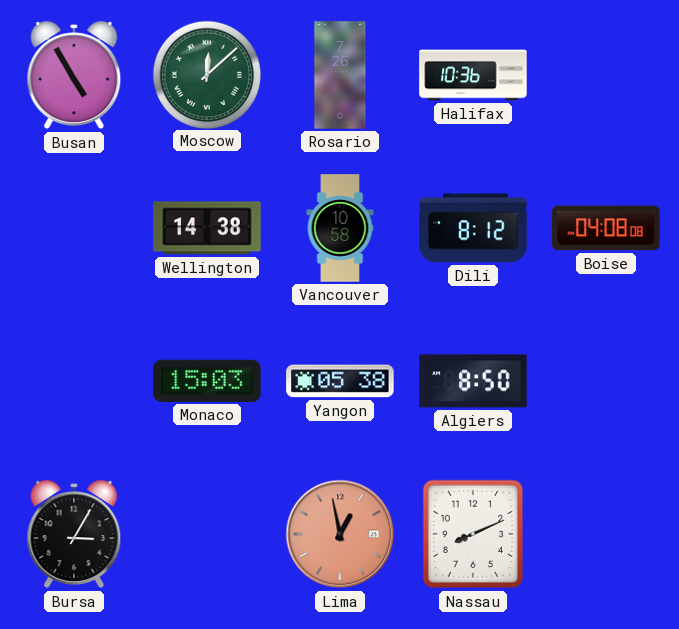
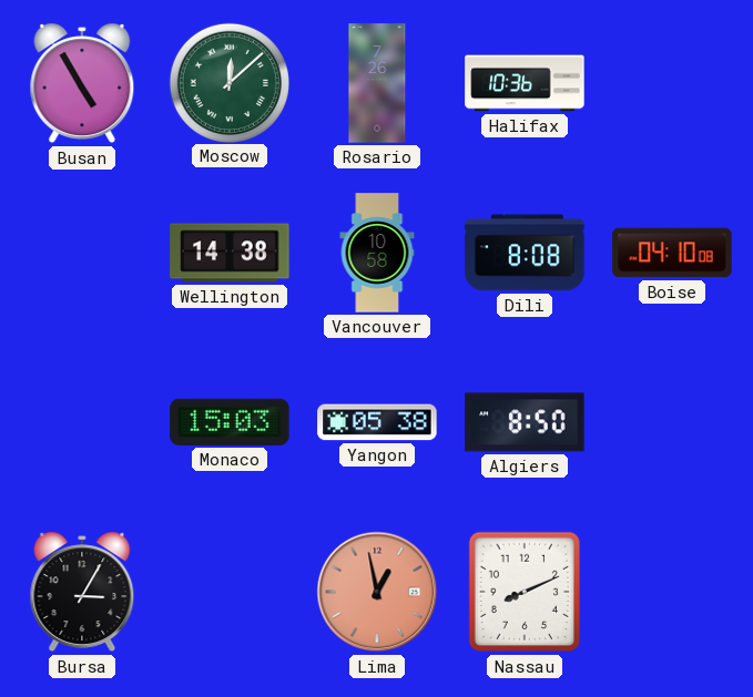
Dili: 8:12 -> 8:08
Boise: 04:08 -> 04:10
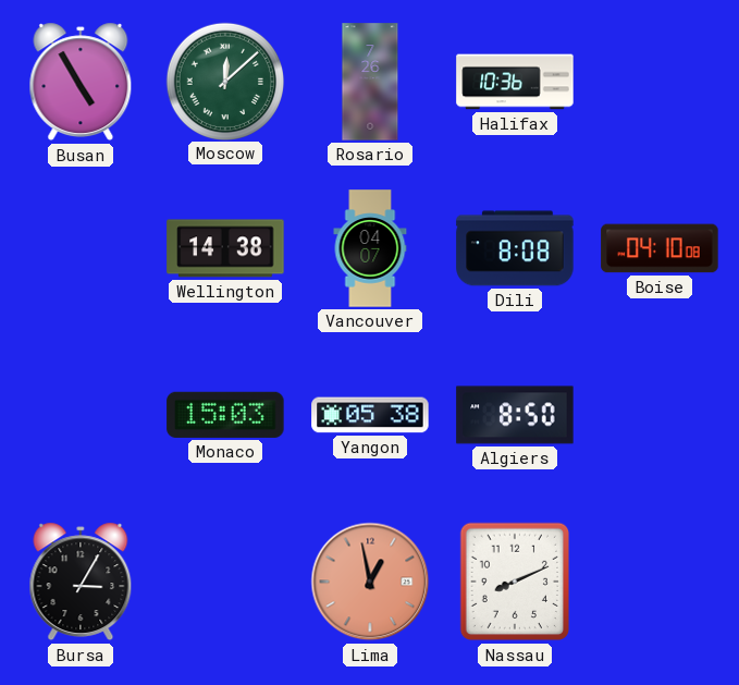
Vancouver: 10:58 -> 04:07
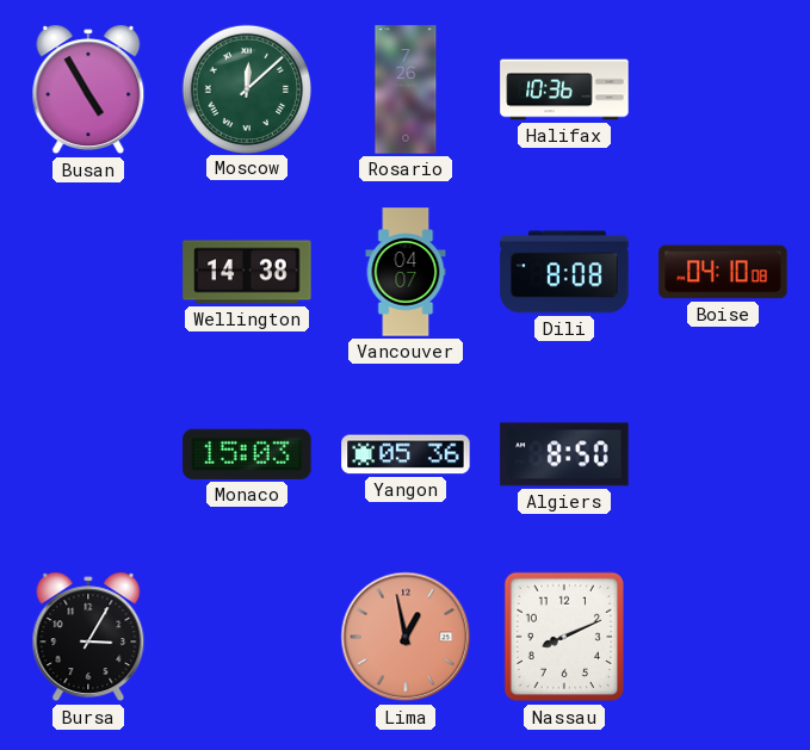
Yangon: 05:38 -> 05:36
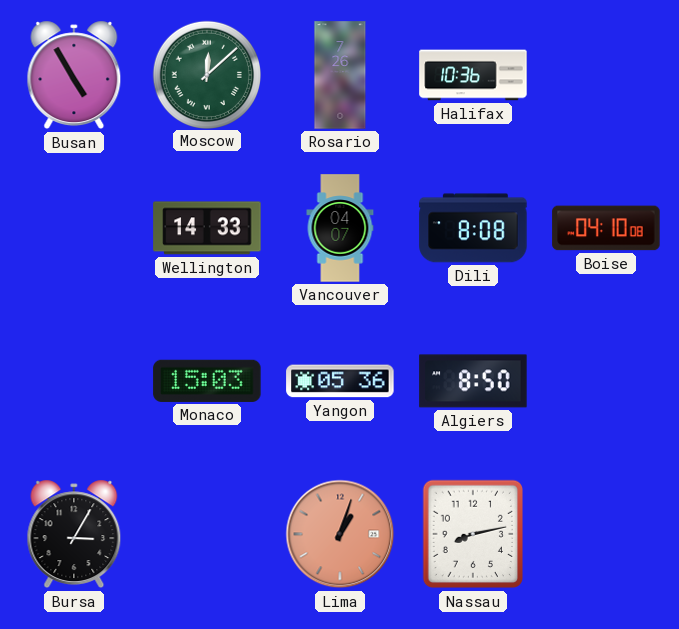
Wellington: 14:38 -> 14:33
Lima: 12:58 -> 1:03
Nassau: 8:11 -> 8:13
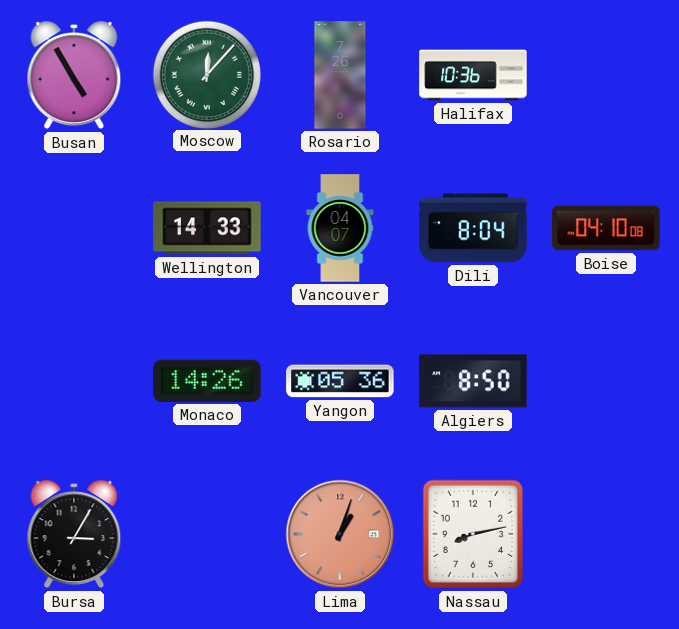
Moscow: 12:08 -> 12:07
Dili: 8:08 -> 8:04
Monaco: 15:03 -> 14:26
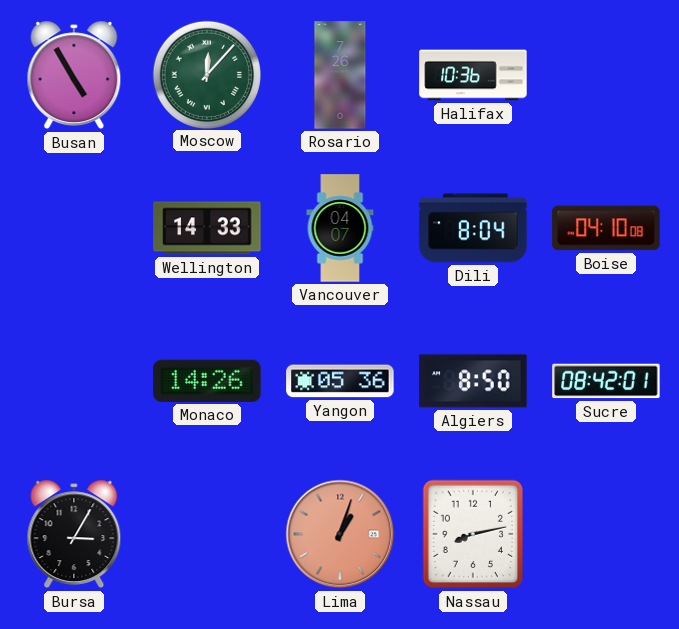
Sucre: none -> 08:42
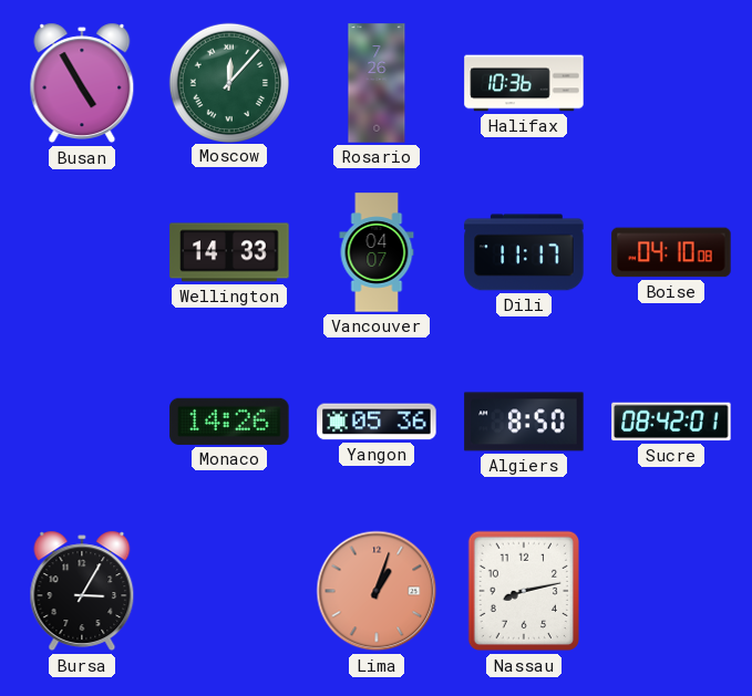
Dili: 8:04 -> 11:17
